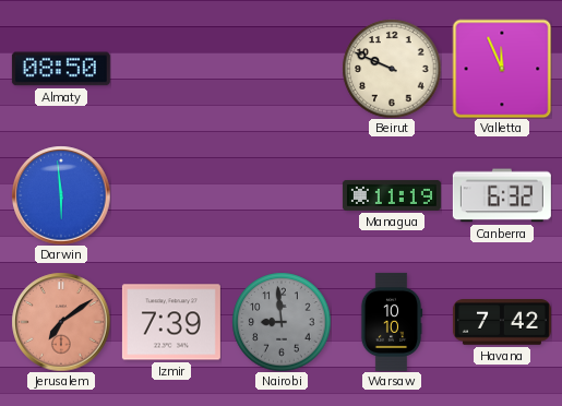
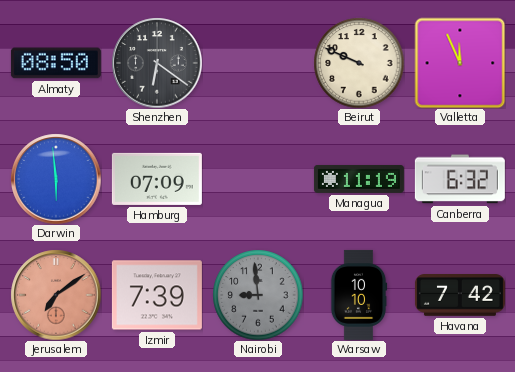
Shenzhen: none -> 6:21
Hamburg: none -> 07:09
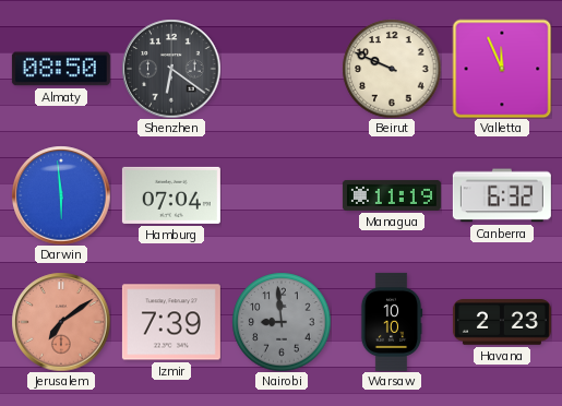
Hamburg: 07:09 -> 07:04
Havana: 7:42 -> 2:23
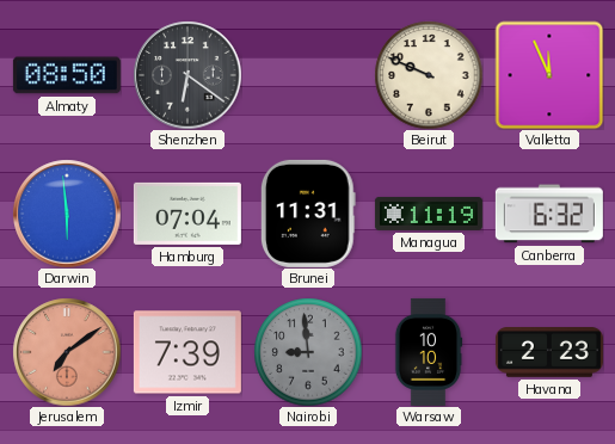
Brunei: none -> 11:31
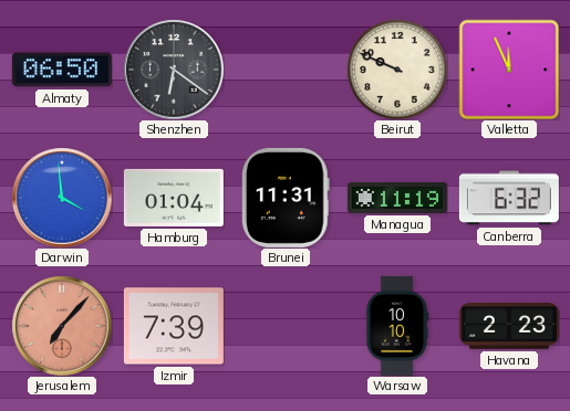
Almaty: 08:50 -> 06:50
Darwin: 5:59 -> 3:59
Hamburg: 07:04 -> 01:04
Jerusalem: 7:09 -> 7:07
Nairobi: 8:59 -> none
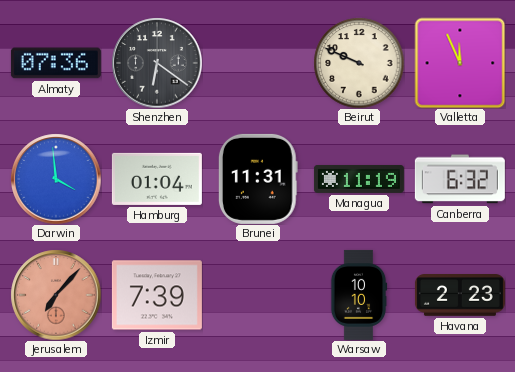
Almaty: 06:50 -> 07:36
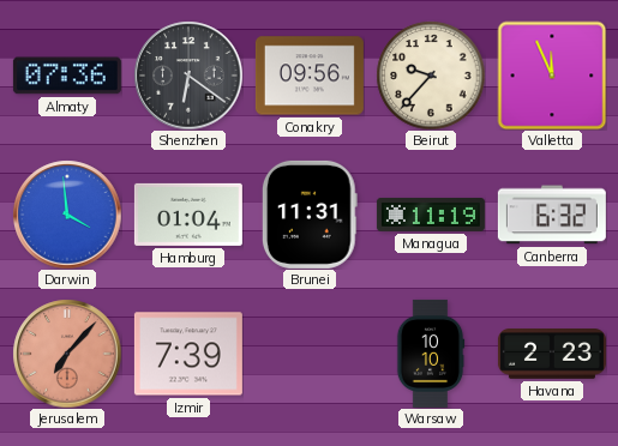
Conakry: none -> 09:56
Beirut: 9:49 -> 9:37
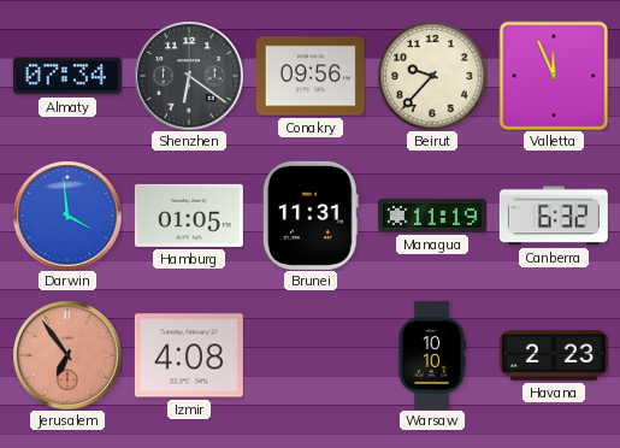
Almaty: 07:36 -> 07:34
Hamburg: 01:04 -> 01:05
Jerusalem: 7:07 -> 6:54
Izmir: 7:39 -> 4:08
